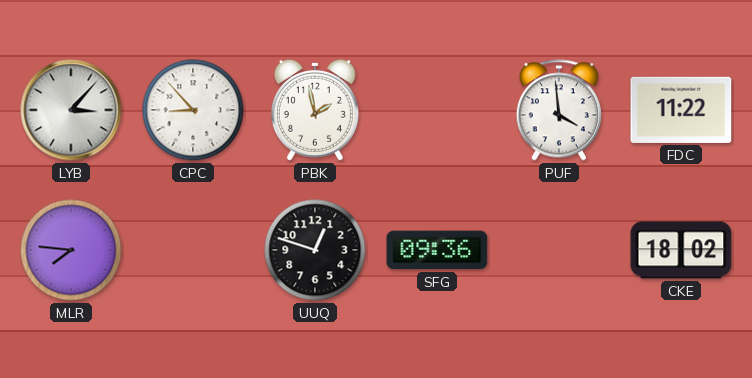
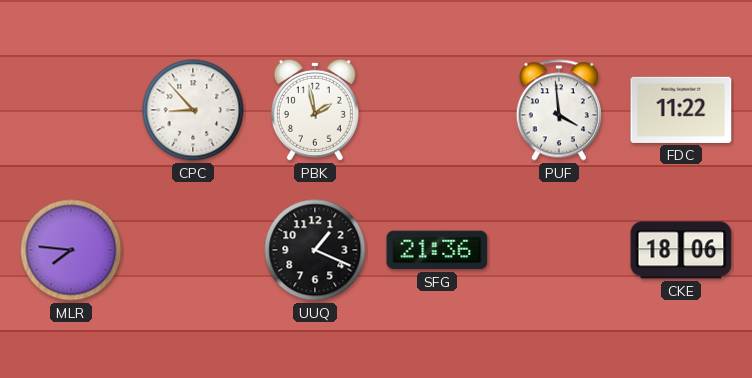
LYB: 3:07 -> none
UUQ: 12:48 -> 1:19
SFG: 09:36 -> 21:36
CKE: 18:02 -> 18:06
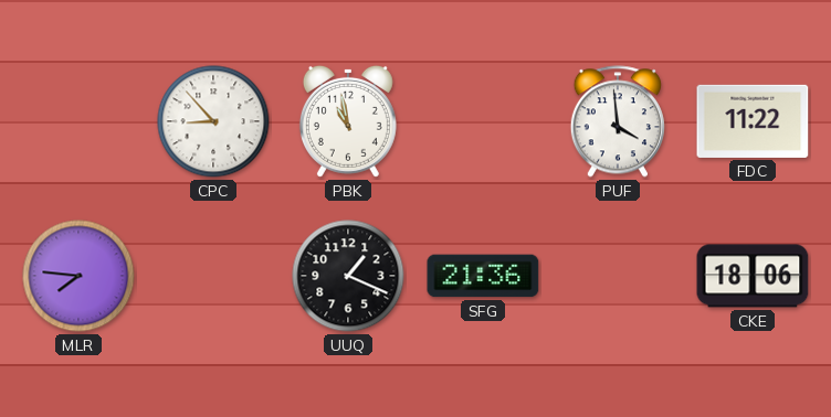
PBK: 1:58 -> 10:58
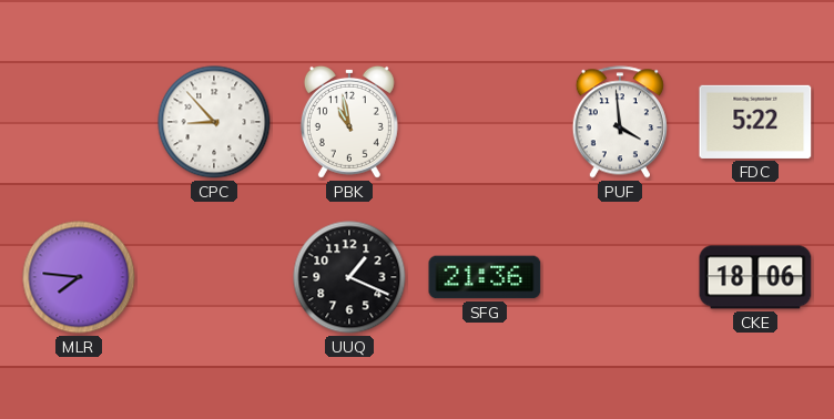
FDC: 11:22 -> 5:22
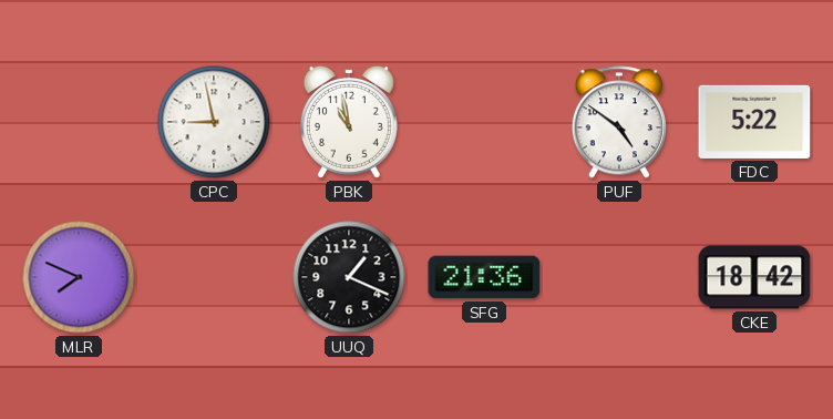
CPC: 8:53 -> 8:58
PUF: 3:59 -> 4:51
MLR: 7:46 -> 7:49
CKE: 18:06 -> 18:42
